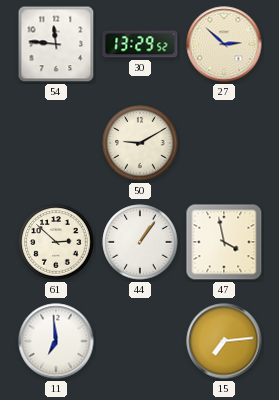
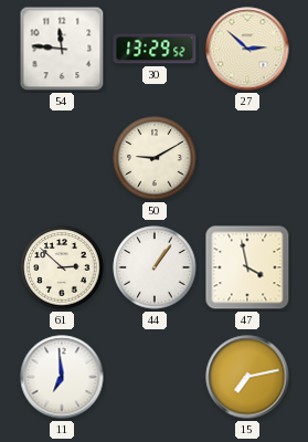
15: 7:14 -> 7:13
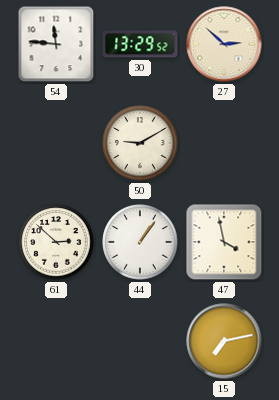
11: 6:59 -> none
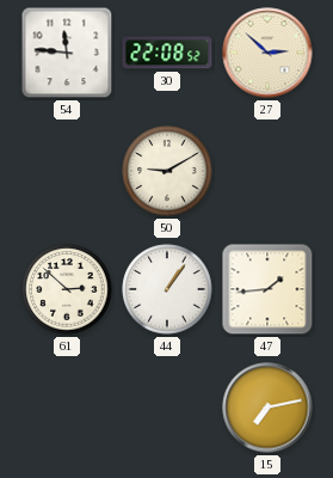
30: 13:29 -> 22:08
47: 3:58 -> 1:44
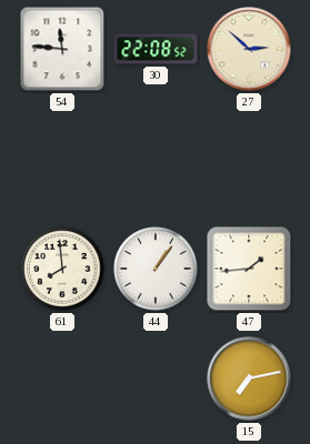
50: 9:10 -> none
61: 2:52 -> 7:59
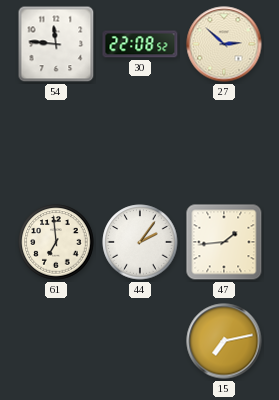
61: 7:59 -> 6:59
44: 1:06 -> 2:06
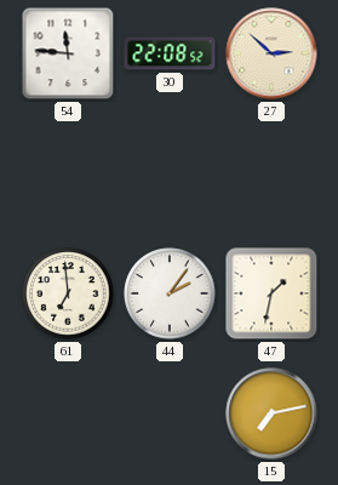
47: 1:44 -> 1:32
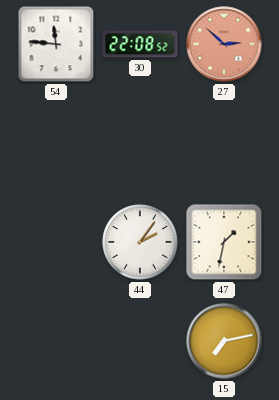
27 dial: cream -> salmon
61: 6:59 -> none
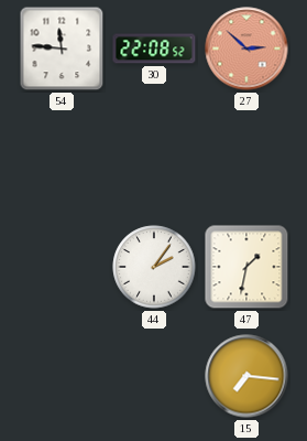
15: 7:13 -> 7:16
